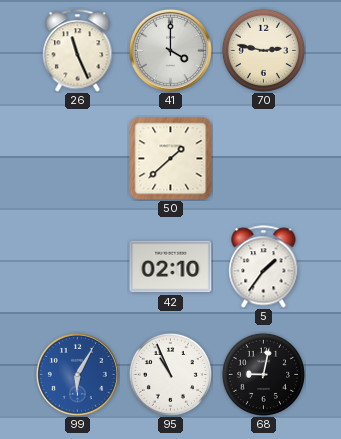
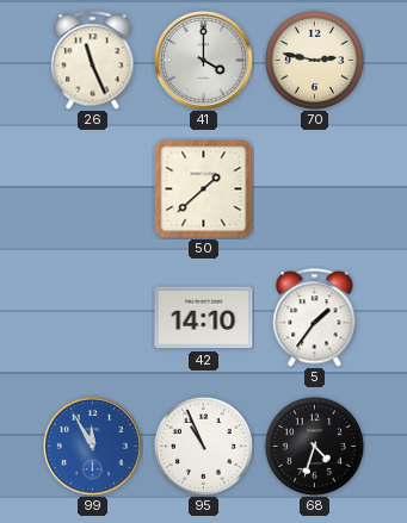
42: 02:10 -> 14:10
99: 6:05 -> 11:55
68: 9:02 -> 4:33
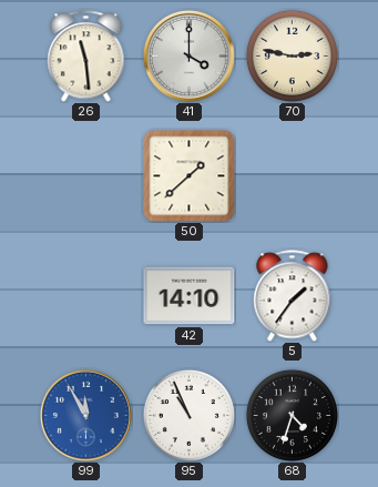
26: 11:26 -> 11:29
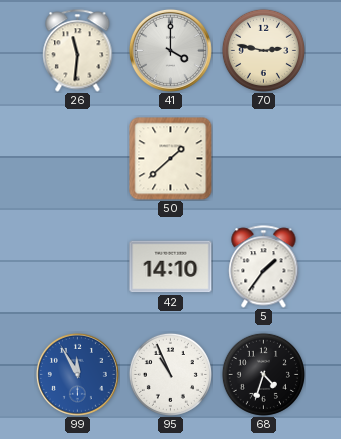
26: 11:29 -> 11:31
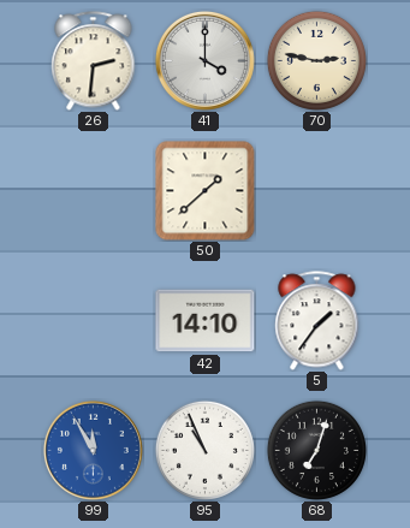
26: 11:31 -> 2:31
68: 4:33 -> 7:03
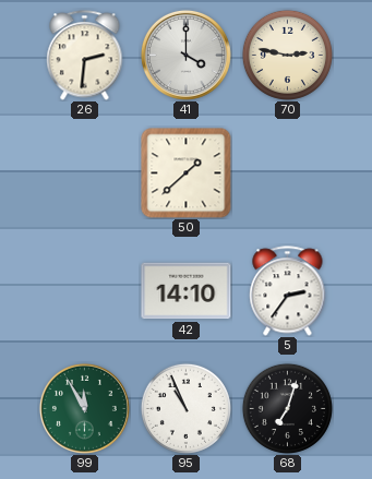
5: 1:36 -> 2:36
99 dial: blue -> green
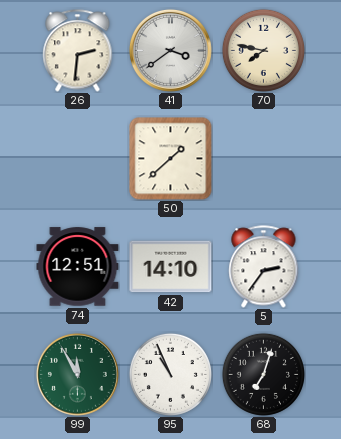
41: 4:00 -> 3:39
70: 2:47 -> 7:47
74: none -> 12:51
